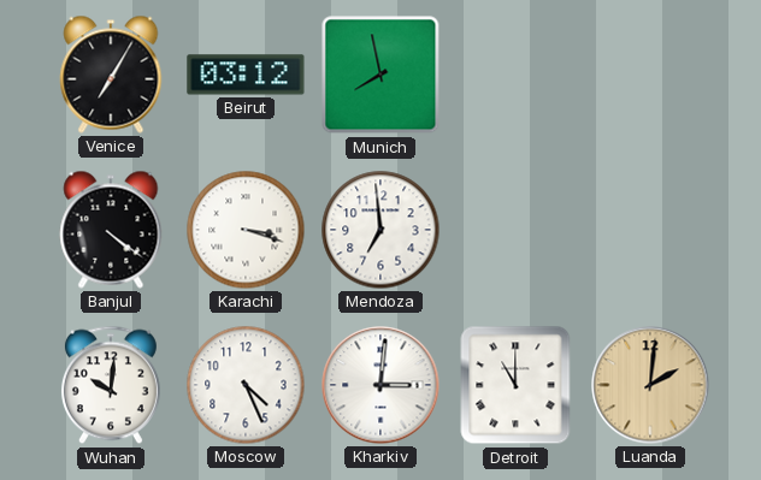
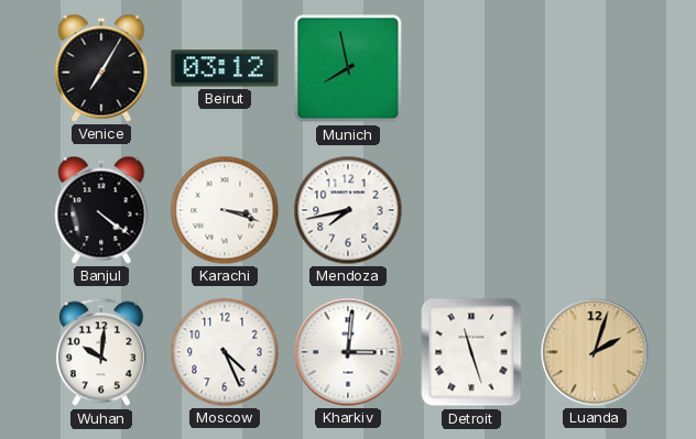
Mendoza: 6:59 -> 7:43
Detroit: 11:00 -> 11:27
Luanda: 2:01 -> 2:03
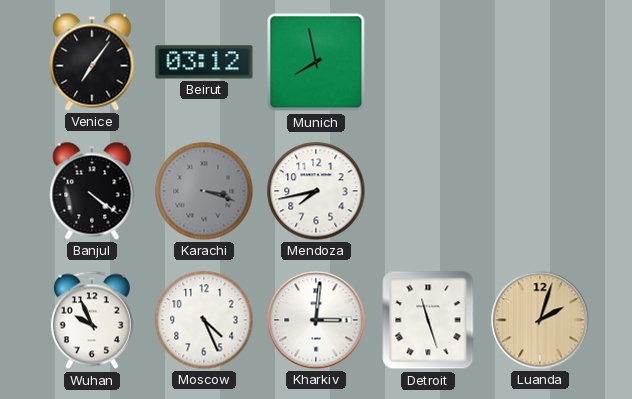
Venice: 7:05 -> 7:06
Karachi dial: white -> grey
Wuhan: 10:01 -> 9:56
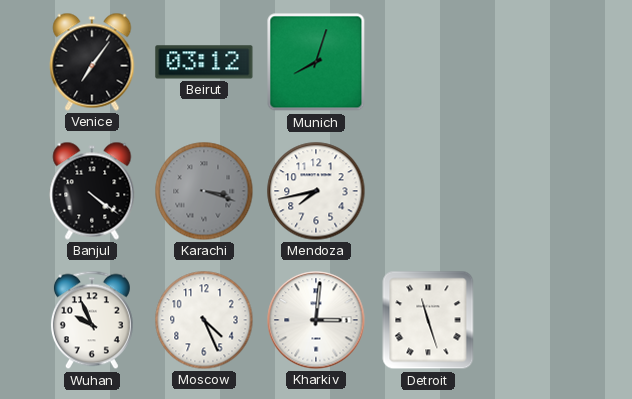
Munich: 7:58 -> 8:03
Luanda: 2:03 -> none
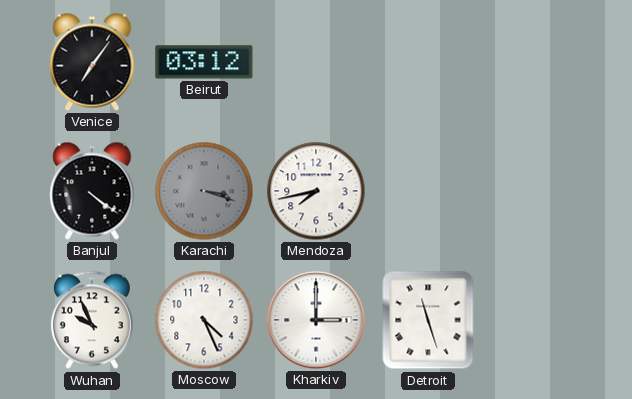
Munich: 8:03 -> none
Kharkiv: 3:01 -> 3:00
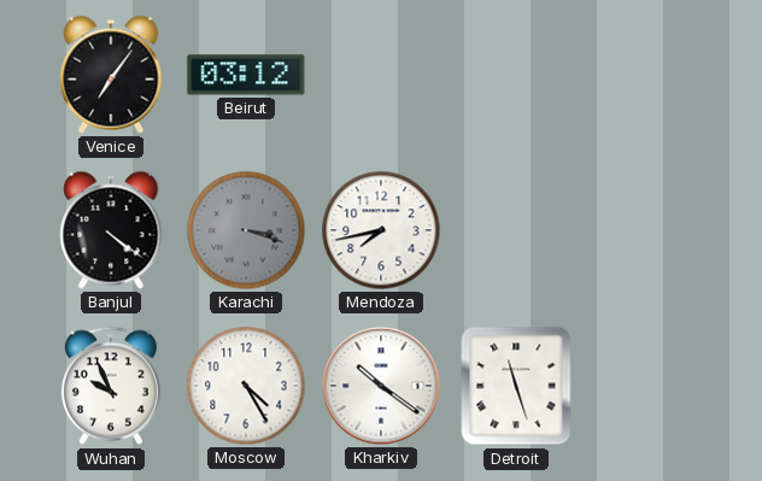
Moscow: 4:26 -> 4:25
Kharkiv: 3:00 -> 10:21
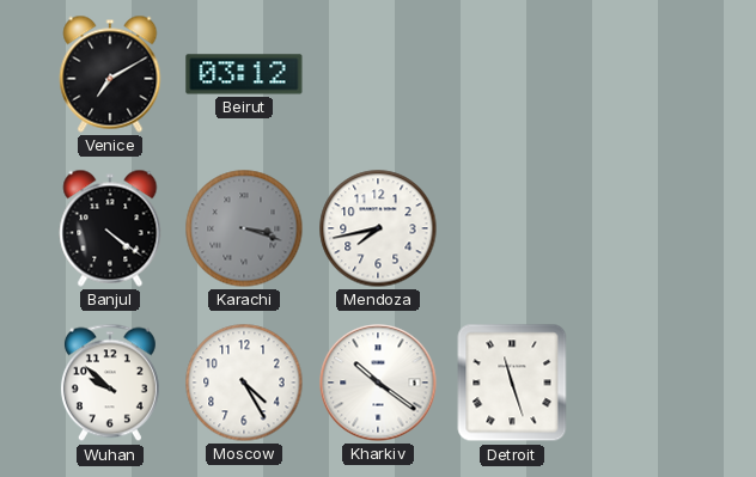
Venice: 7:06 -> 7:10
Wuhan: 9:56 -> 9:52
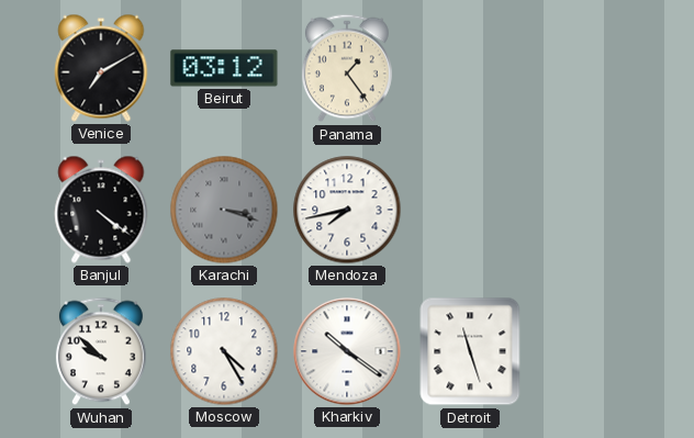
Panama: none -> 1:24
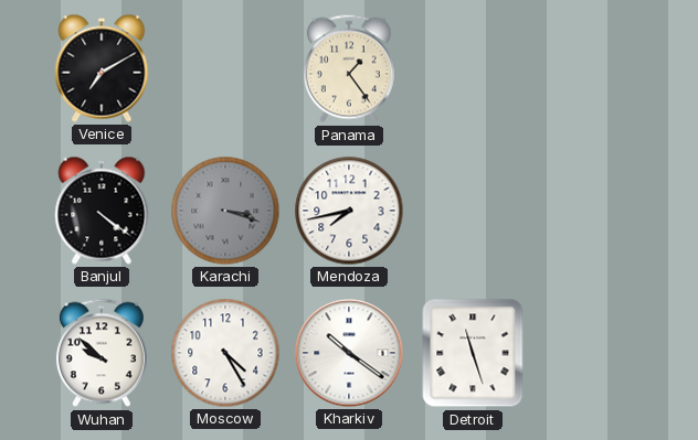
Beirut: 03:12 -> none
